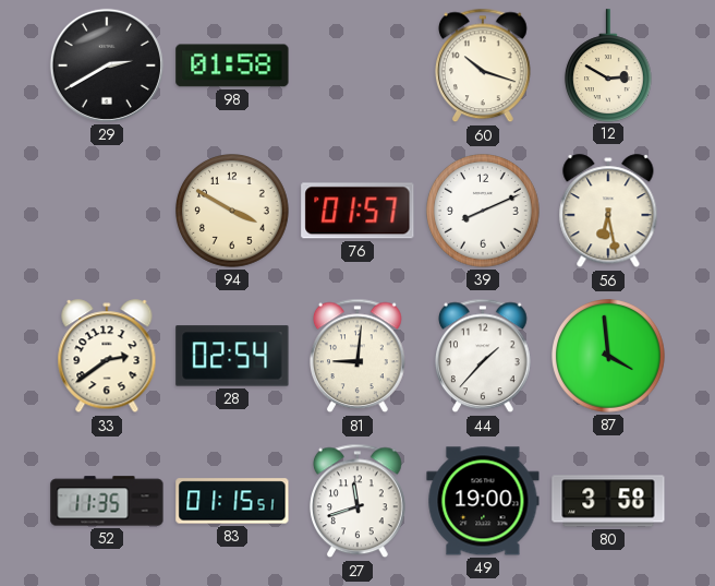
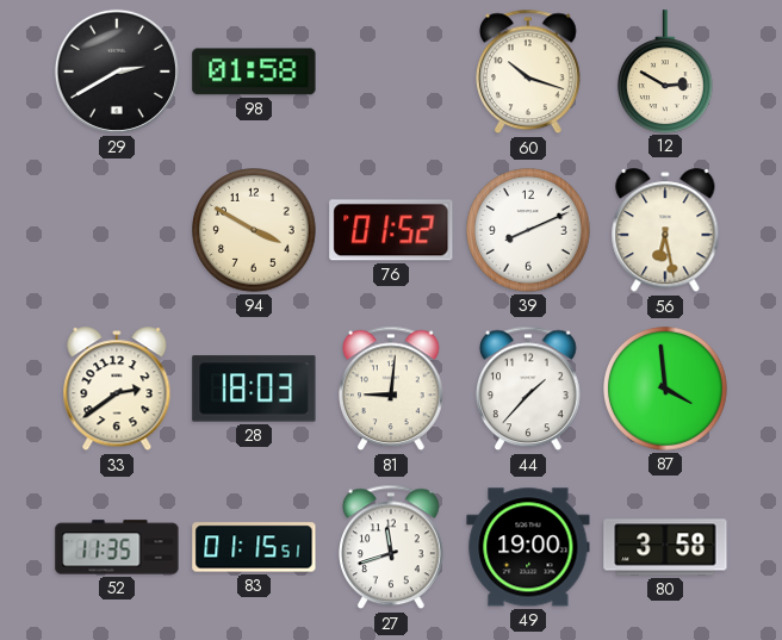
76: 01:57 -> 01:52
28: 02:54 -> 18:03
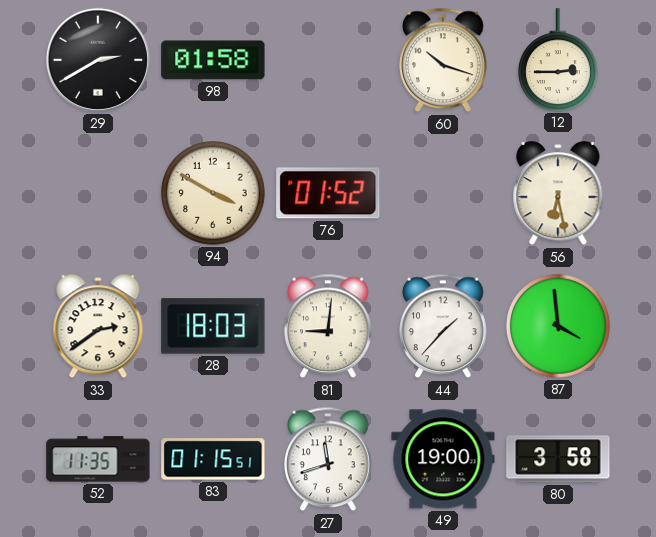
12: 2:50 -> 2:45
39: 8:11 -> none
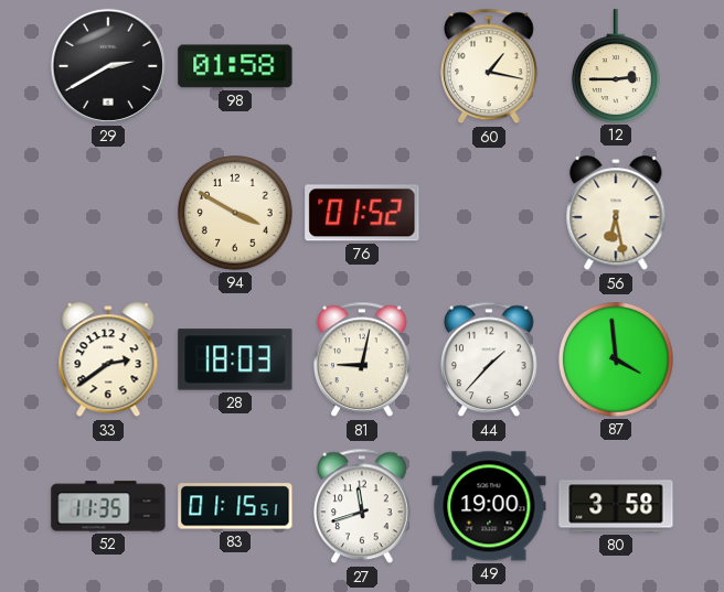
60: 10:18 -> 1:17
81: 9:01 -> 9:02
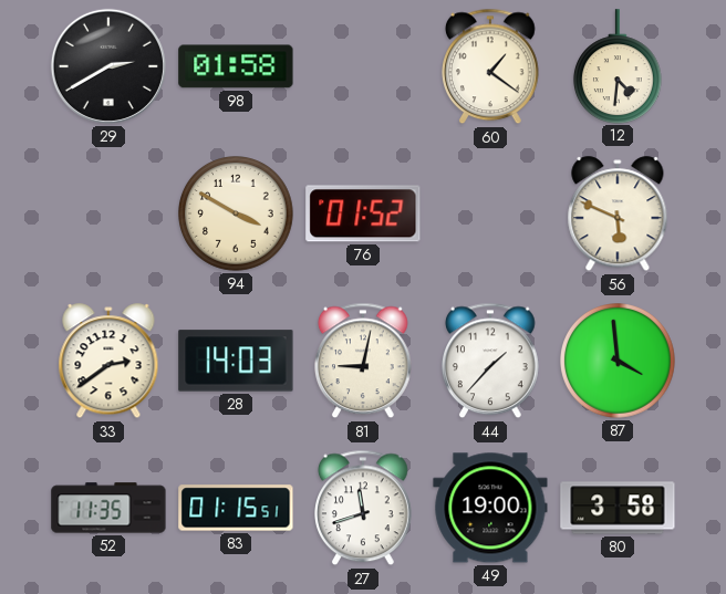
60: 1:17 -> 1:21
12: 2:45 -> 4:31
56: 6:28 -> 5:49
28: 18:03 -> 14:03
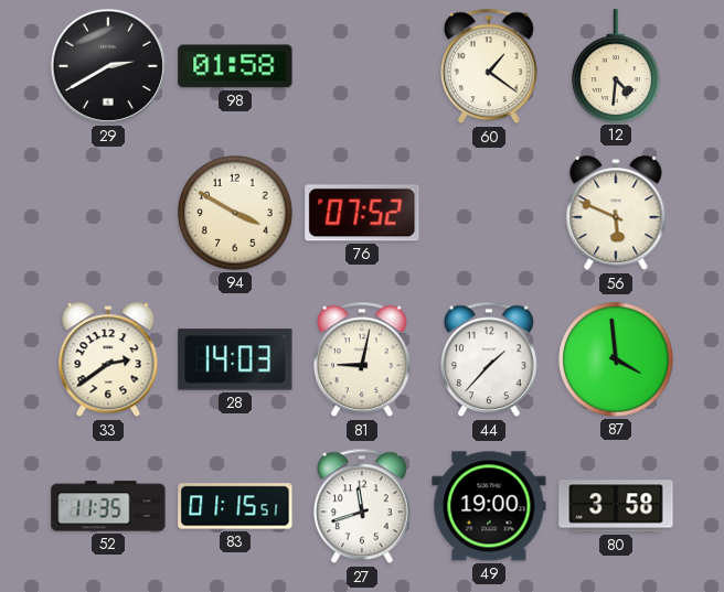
76: 01:52 -> 07:52
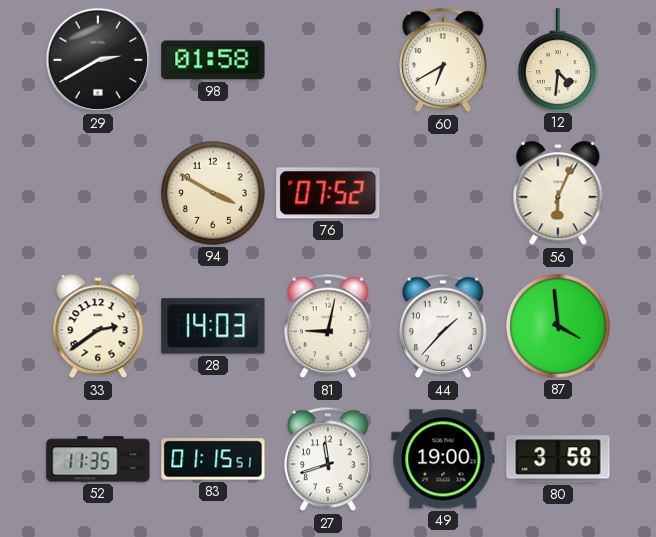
60: 1:21 -> 6:40
56: 5:49 -> 6:04
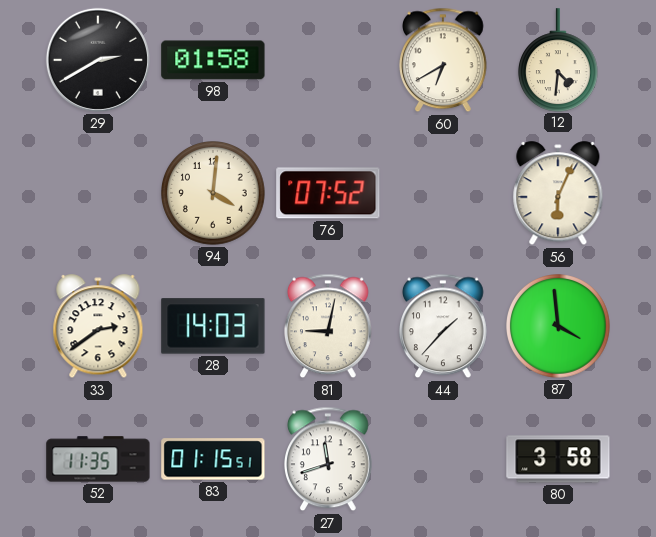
94: 3:50 -> 4:01
49: 19:00 -> none
